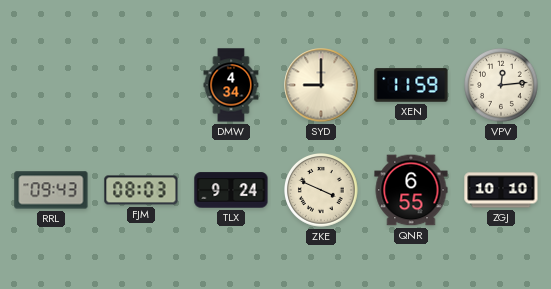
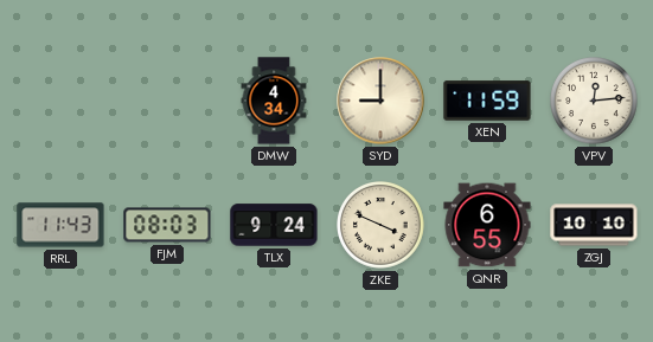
RRL: 09:43 -> 11:43
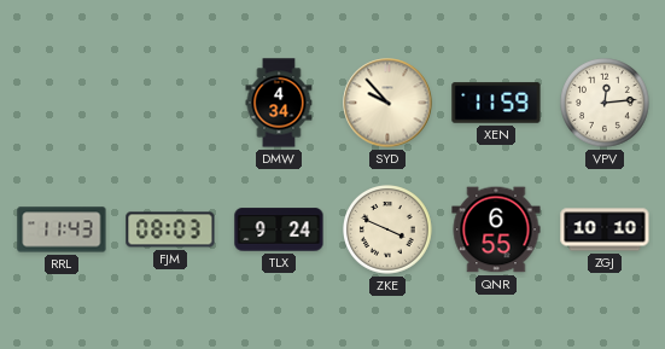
SYD: 9:00 -> 9:53
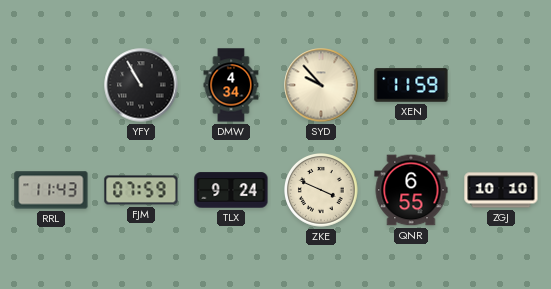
YFY: none -> 10:55
VPV: 12:14 -> none
FJM: 08:03 -> 07:59
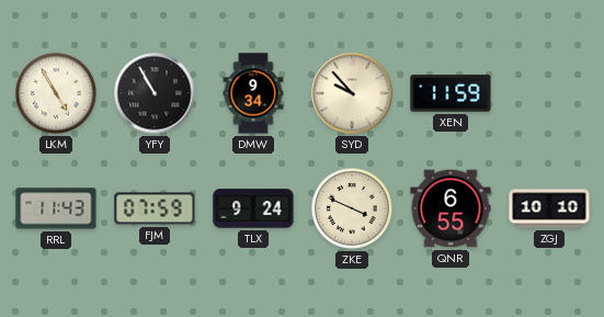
LKM: none -> 4:55
DMW: 4:34 -> 9:34
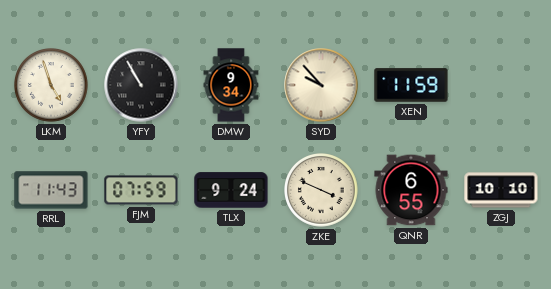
LKM: 4:55 -> 4:57
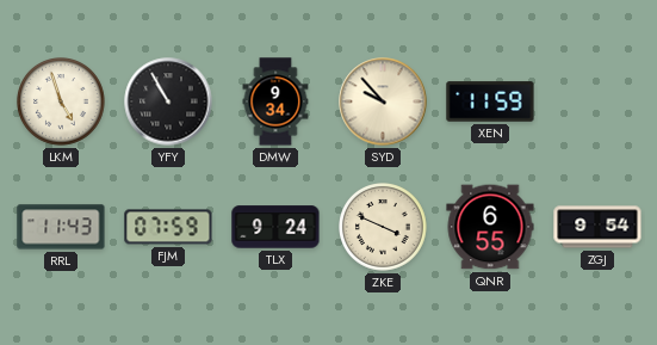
ZGJ: 10:10 -> 9:54
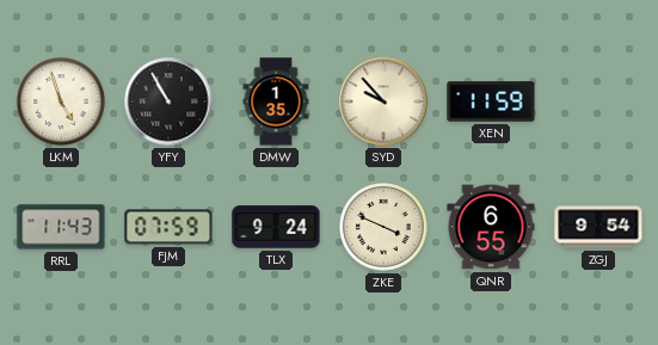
DMW: 9:34 -> 1:35
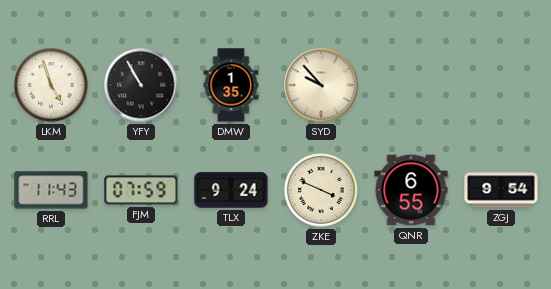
XEN: 11:59 -> none
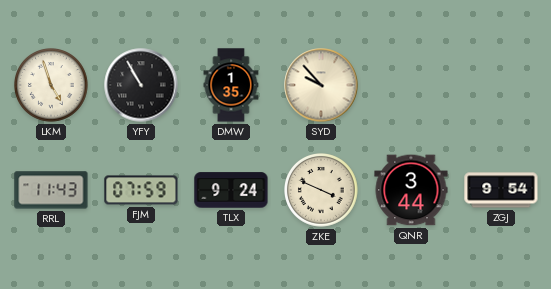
QNR: 6:55 -> 3:44
